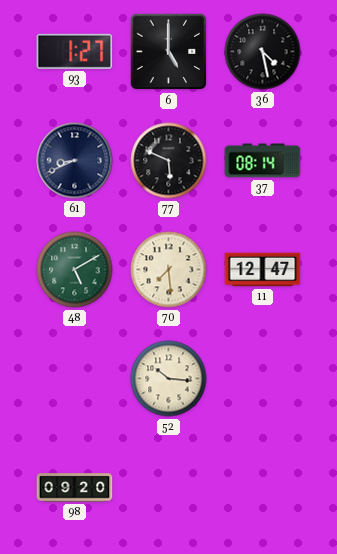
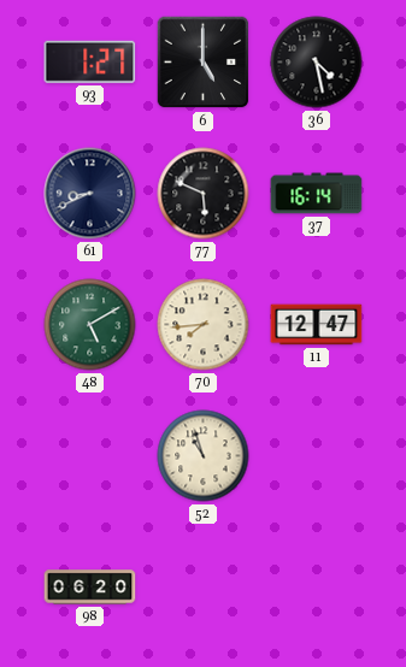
37: 08:14 -> 16:14
70: 7:29 -> 7:44
52: 10:16 -> 10:57
98: 09:20 -> 06:20
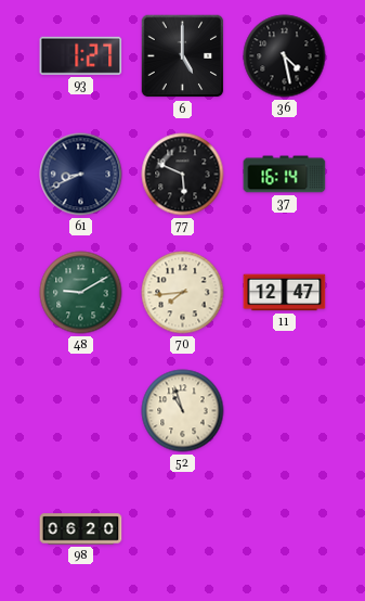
48: 5:10 -> 9:10
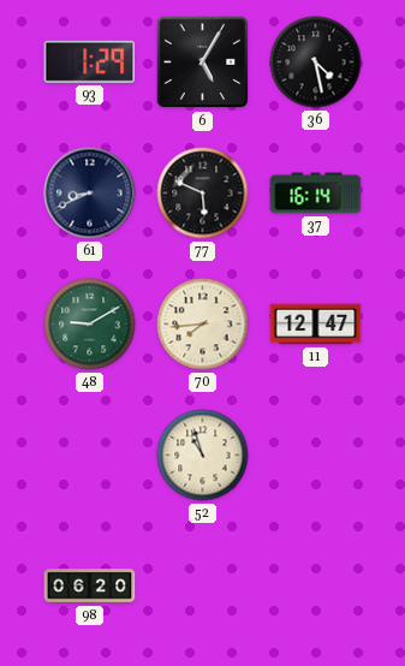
93: 1:27 -> 1:29
6: 5:00 -> 5:05
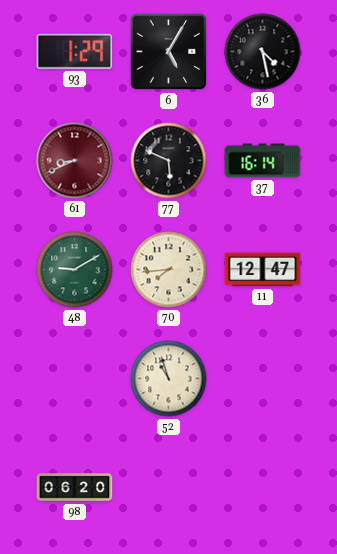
61 dial: navy -> burgundy
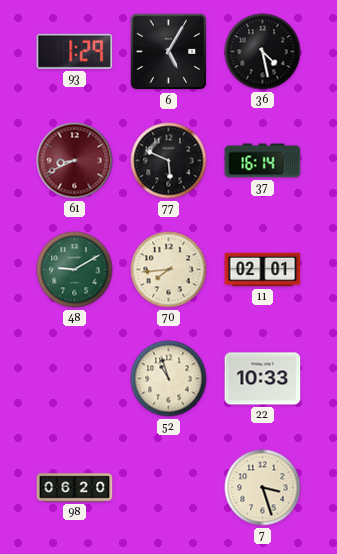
11: 12:47 -> 02:01
22: none -> 10:33
7: none -> 3:27
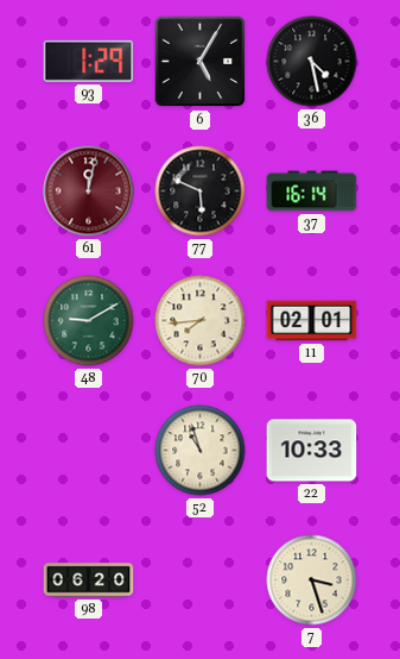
61: 8:41 -> 12:02
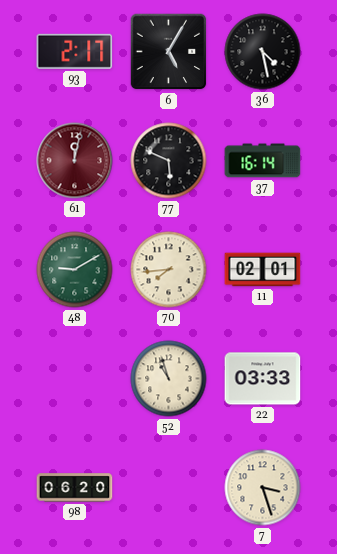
93: 1:29 -> 2:17
22: 10:33 -> 03:33
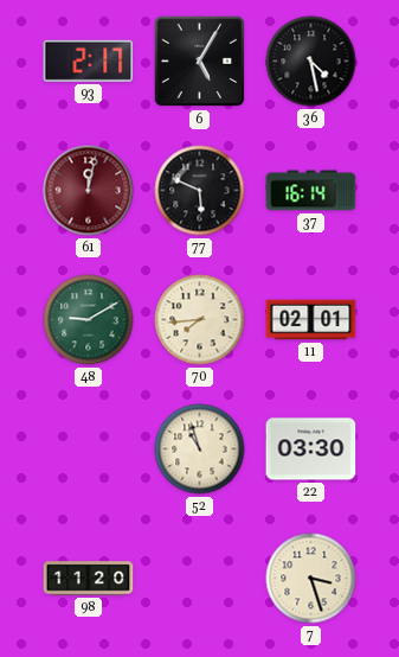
22: 03:33 -> 03:30
98: 06:20 -> 11:20
